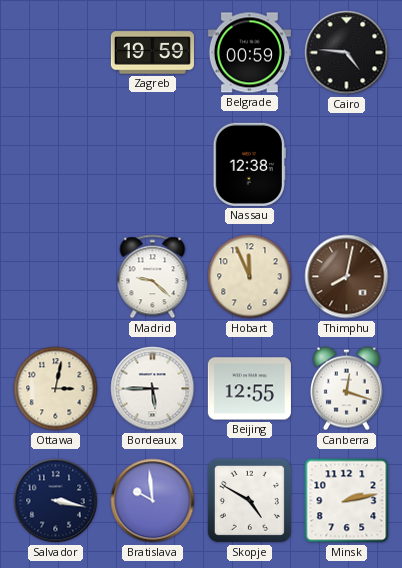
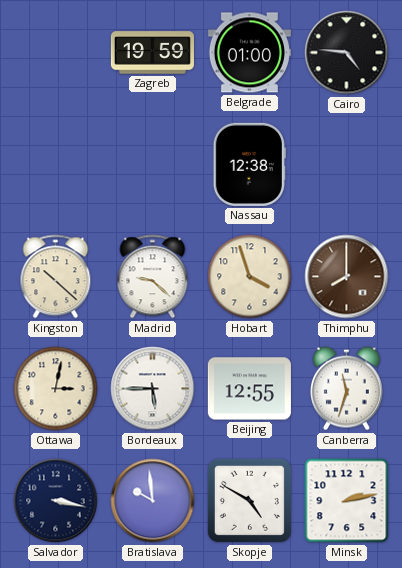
Belgrade: 00:59 -> 01:00
Kingston: none -> 10:22
Hobart: 11:56 -> 3:57
Thimphu: 8:02 -> 8:00
Canberra: 12:18 -> 11:33
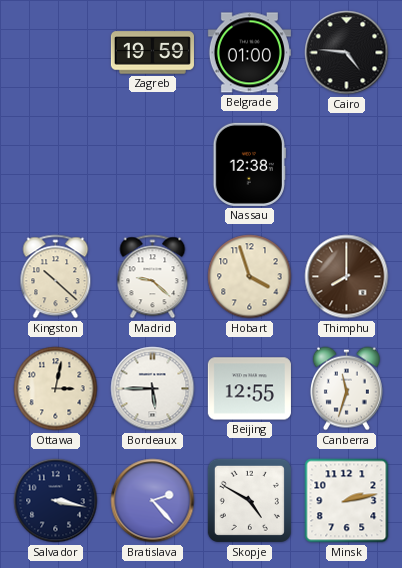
Bratislava: 9:59 -> 2:23
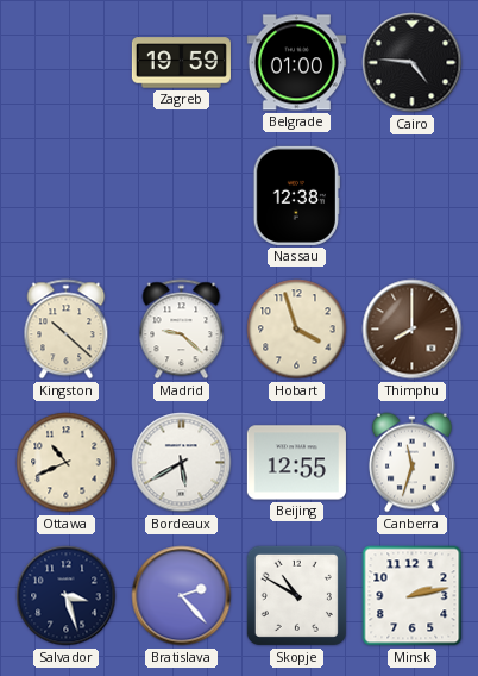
Ottawa: 3:02 -> 10:41
Bordeaux: 5:45 -> 5:40
Salvador: 3:17 -> 3:27
Skopje: 4:50 -> 10:50
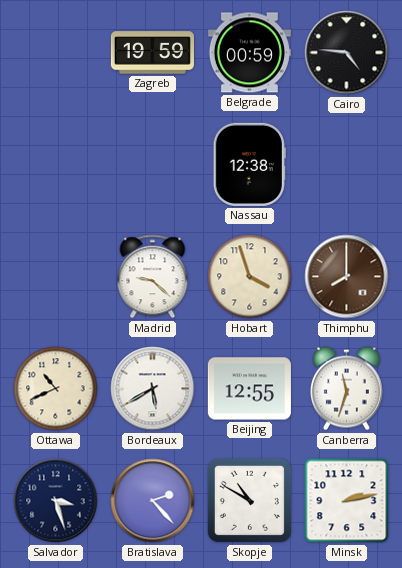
Belgrade: 01:00 -> 00:59
Kingston: 10:22 -> none
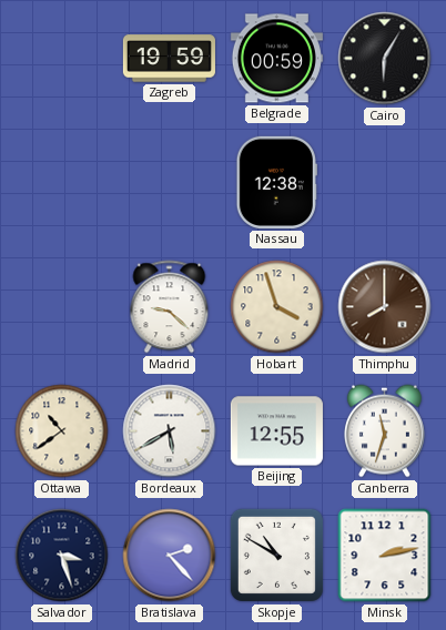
Cairo: 4:46 -> 6:05
Ottawa: 10:41 -> 10:39
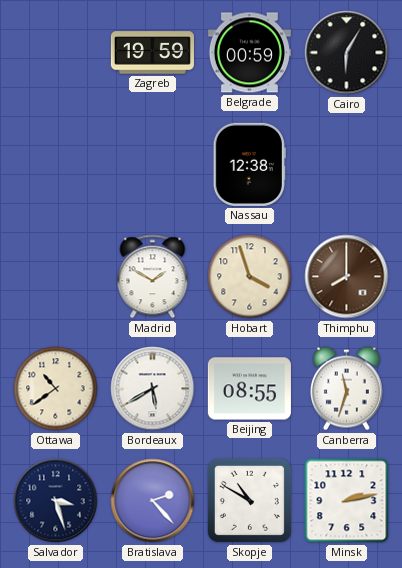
Madrid: 9:22 -> 1:50
Beijing: 12:55 -> 08:55
